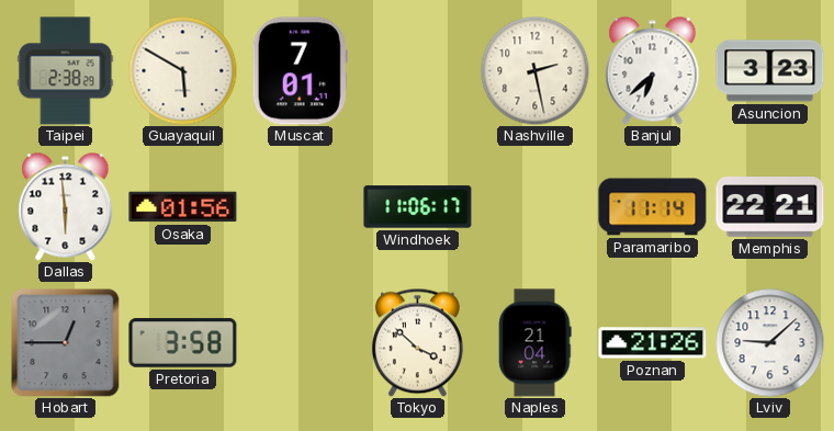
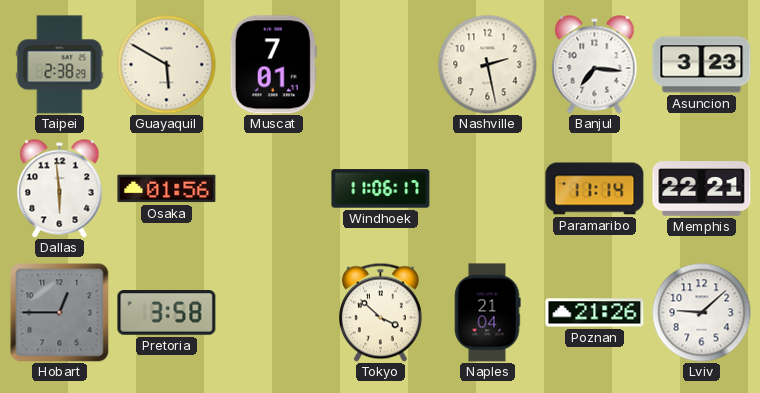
Banjul: 6:38 -> 7:16
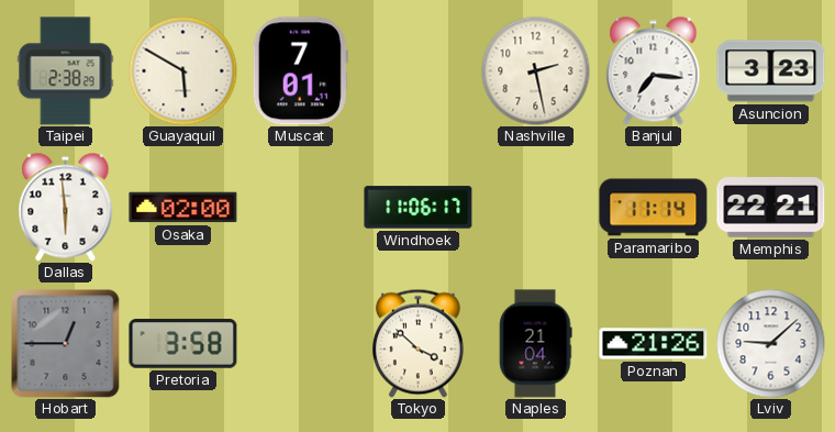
Osaka: 01:56 -> 02:00
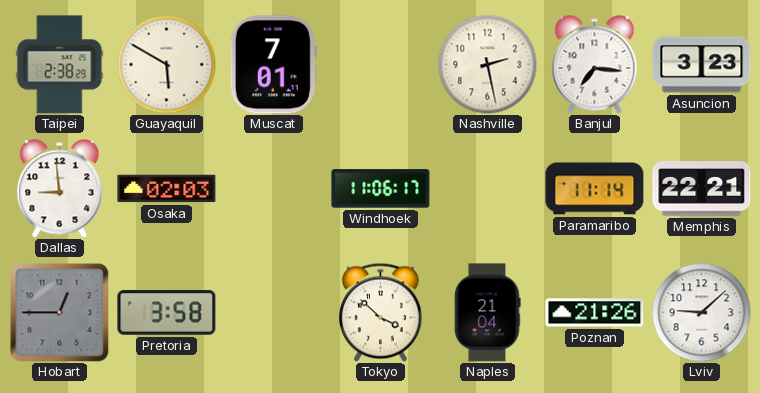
Dallas: 5:59 -> 8:59
Osaka: 02:00 -> 02:03
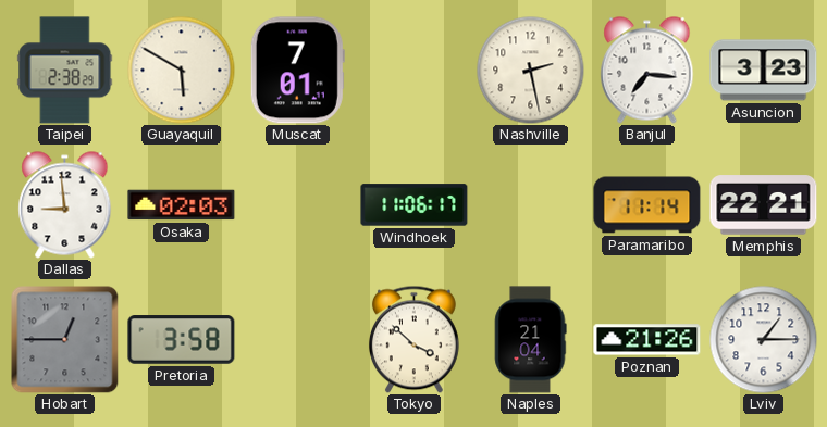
Lviv: 9:08 -> 1:15
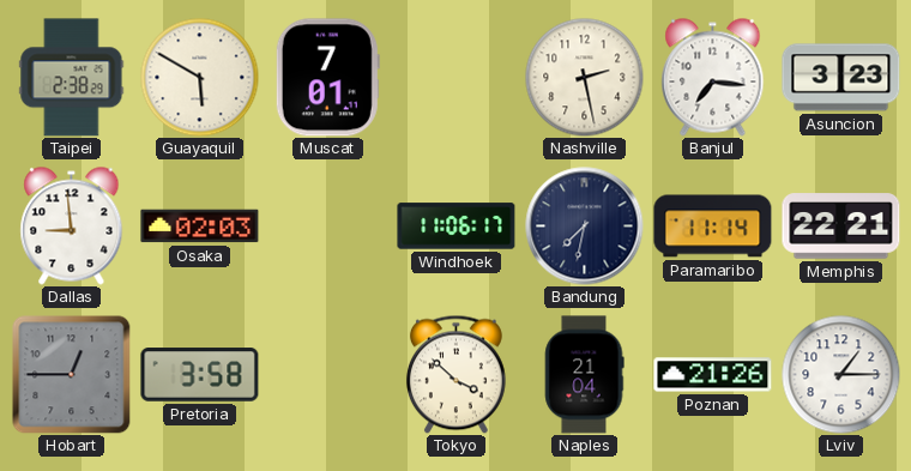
Bandung: none -> 7:32
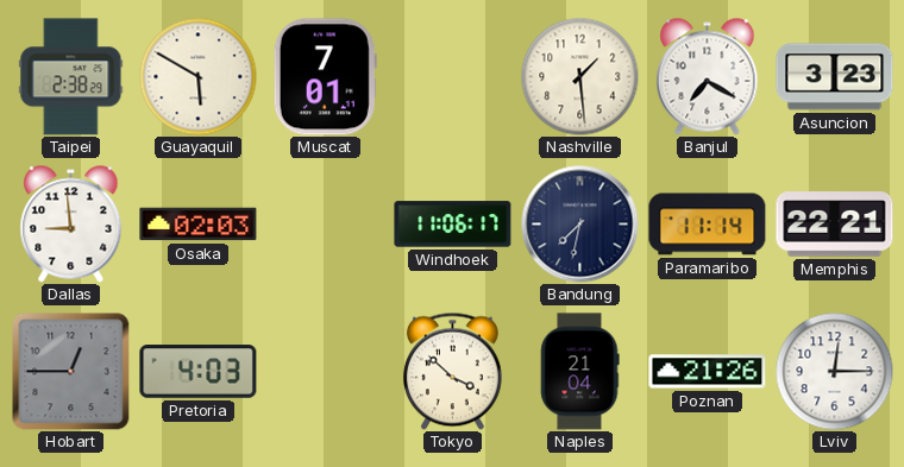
Nashville: 2:28 -> 1:29
Banjul: 7:16 -> 7:20
Pretoria: 3:58 -> 4:03
Lviv: 1:15 -> 12:15
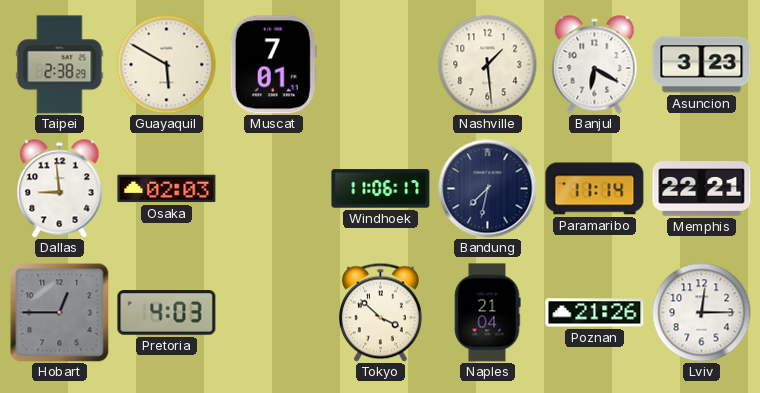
Banjul: 7:20 -> 6:20
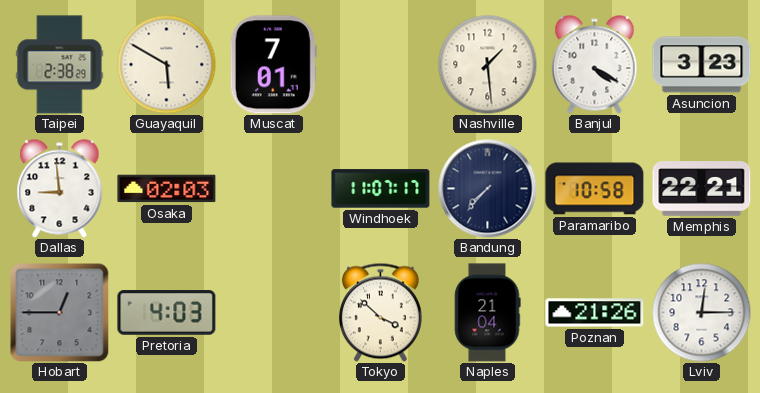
Banjul: 6:20 -> 4:20
Windhoek: 11:06 -> 11:07
Bandung: 7:32 -> 7:37
Paramaribo: 11:14 -> 10:58
